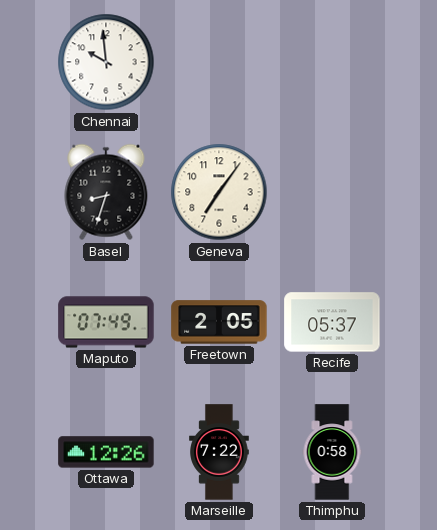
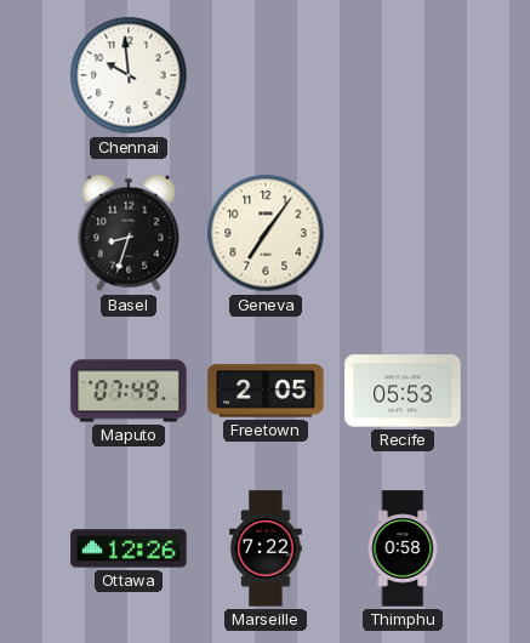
Recife: 05:37 -> 05:53
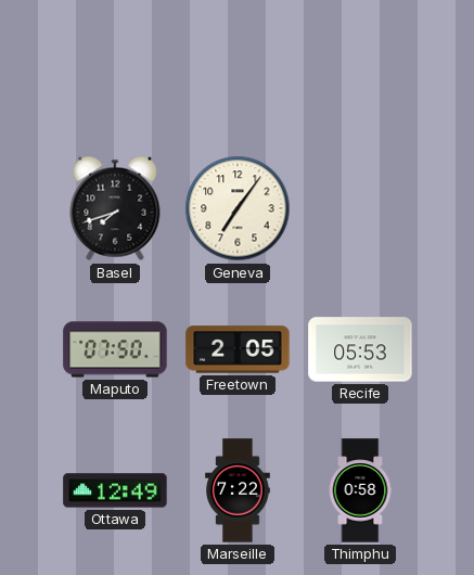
Chennai: 9:59 -> none
Basel: 8:33 -> 7:42
Maputo: 07:49 -> 07:50
Ottawa: 12:26 -> 12:49
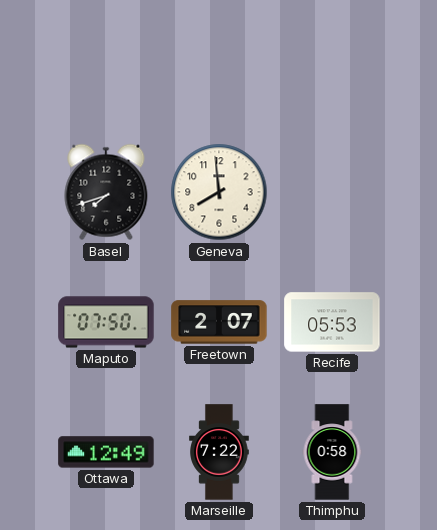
Geneva: 7:06 -> 7:59
Freetown: 2:05 -> 2:07
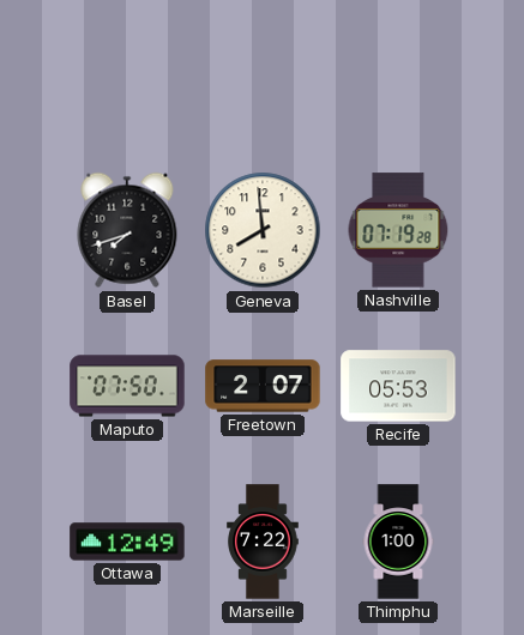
Nashville: none -> 07:19
Thimphu: 0:58 -> 1:00
